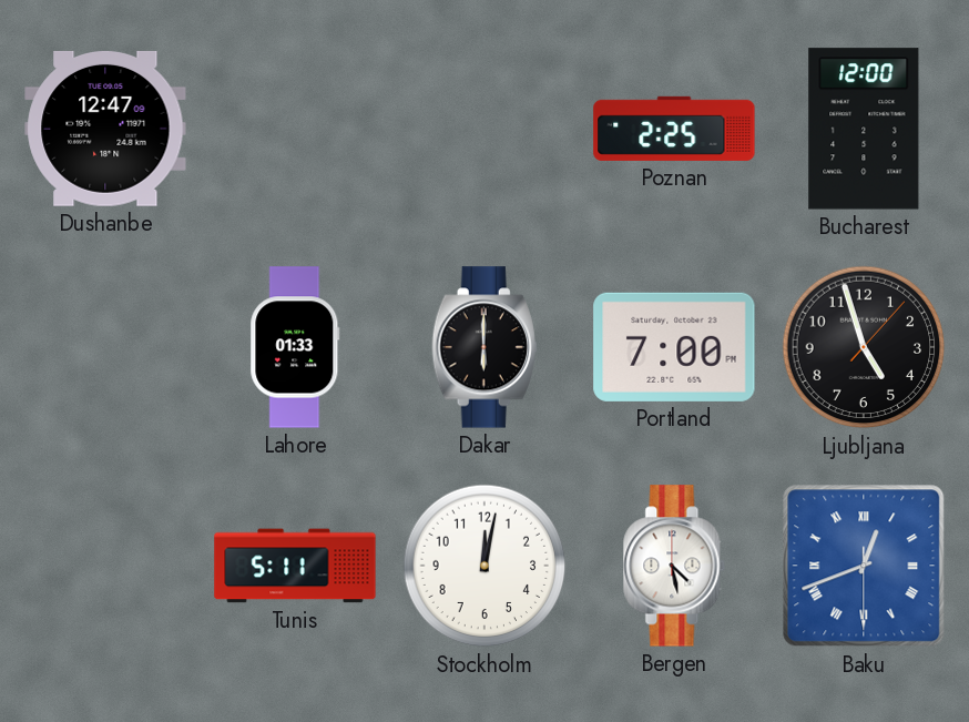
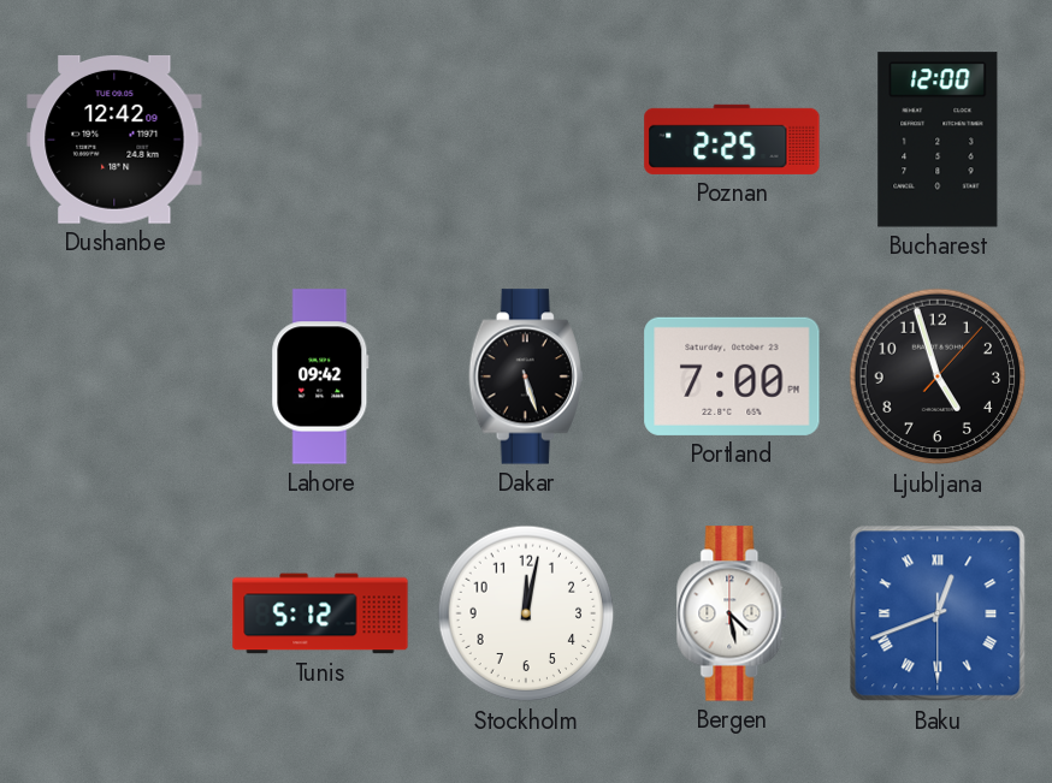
Dushanbe: 12:47 -> 12:42
Lahore: 01:33 -> 09:42
Dakar: 6:00 -> 5:27
Tunis: 5:11 -> 5:12
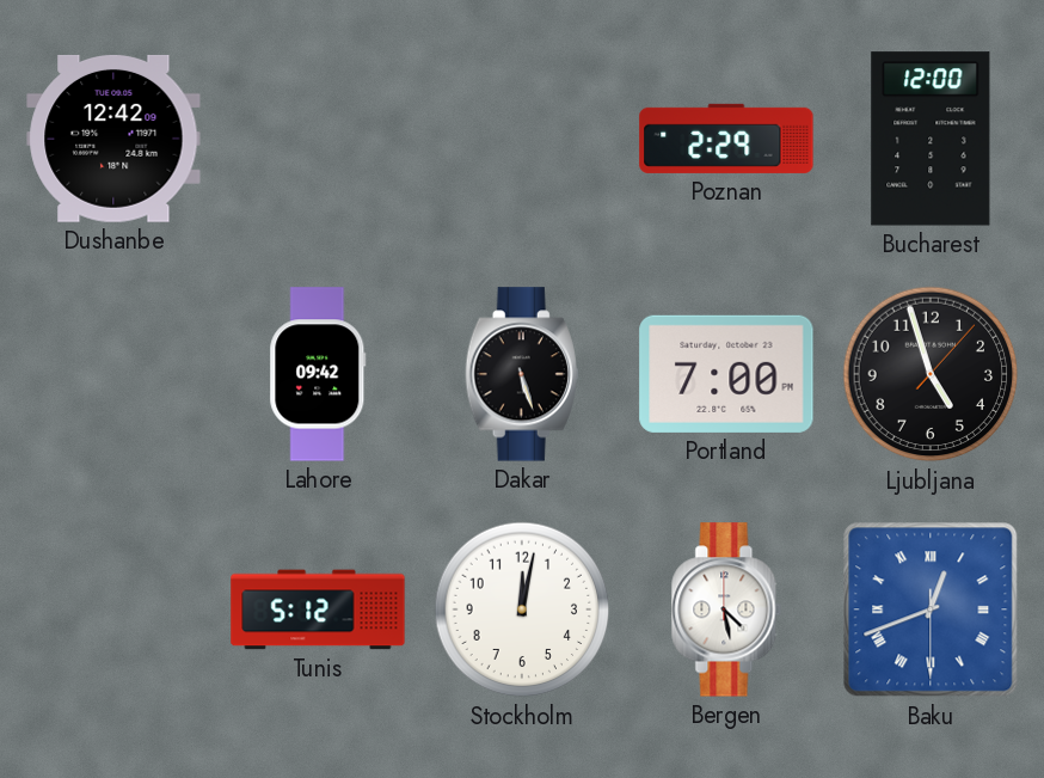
Poznan: 2:25 -> 2:29
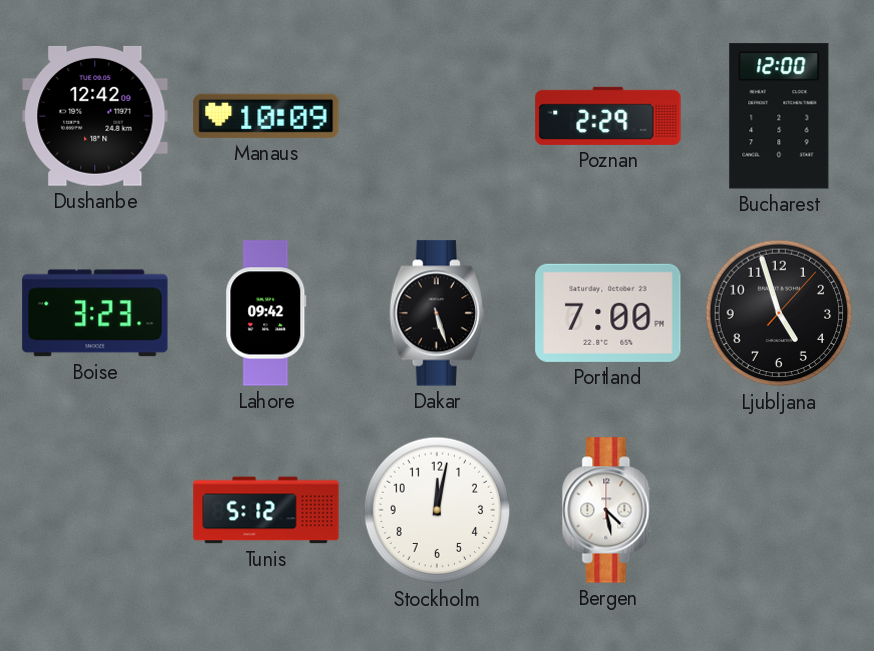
Manaus: none -> 10:09
Boise: none -> 3:23
Baku: 12:41 -> none
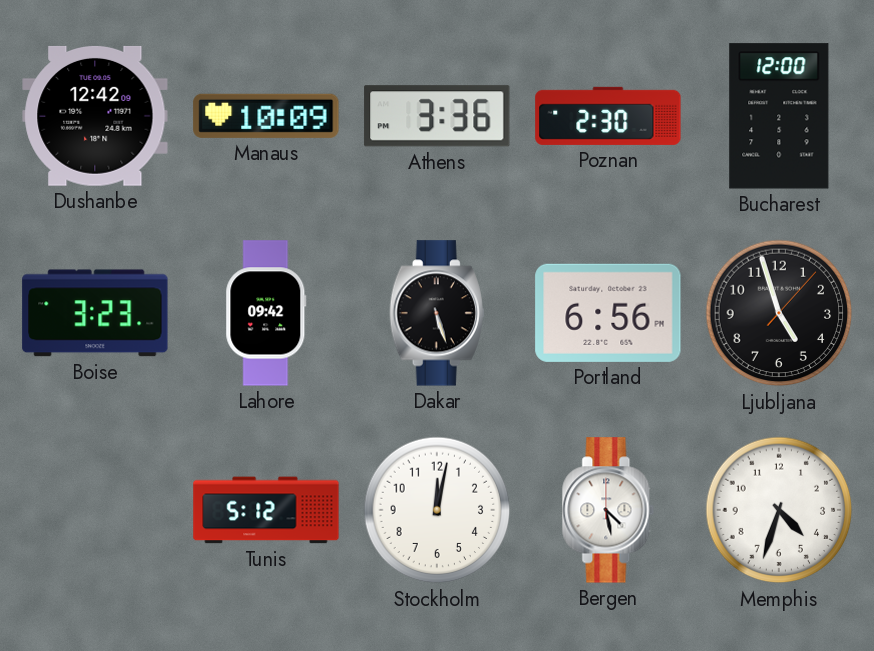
Athens: none -> 3:36
Poznan: 2:29 -> 2:30
Portland: 7:00 -> 6:56
Memphis: none -> 4:33
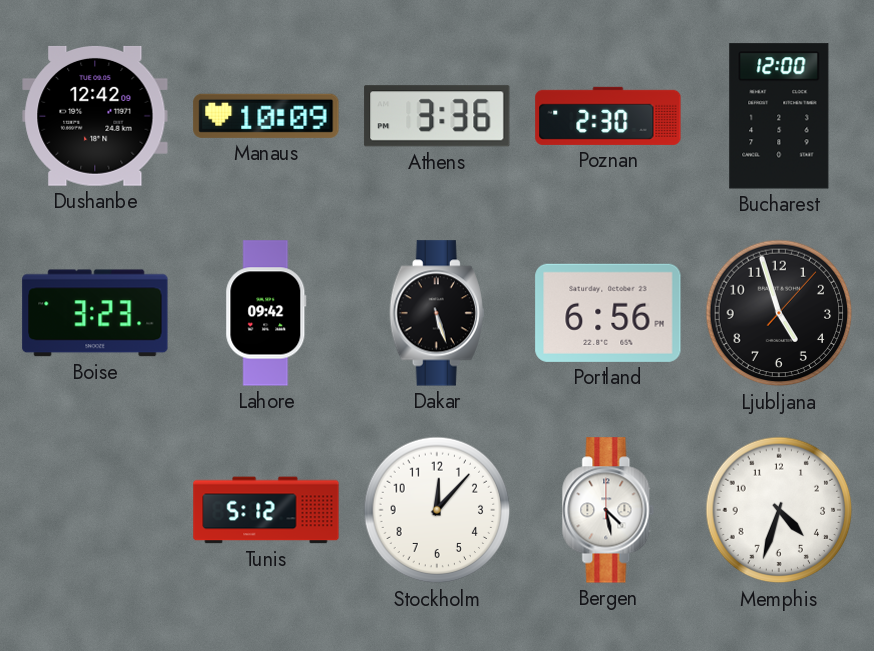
Stockholm: 12:02 -> 12:07
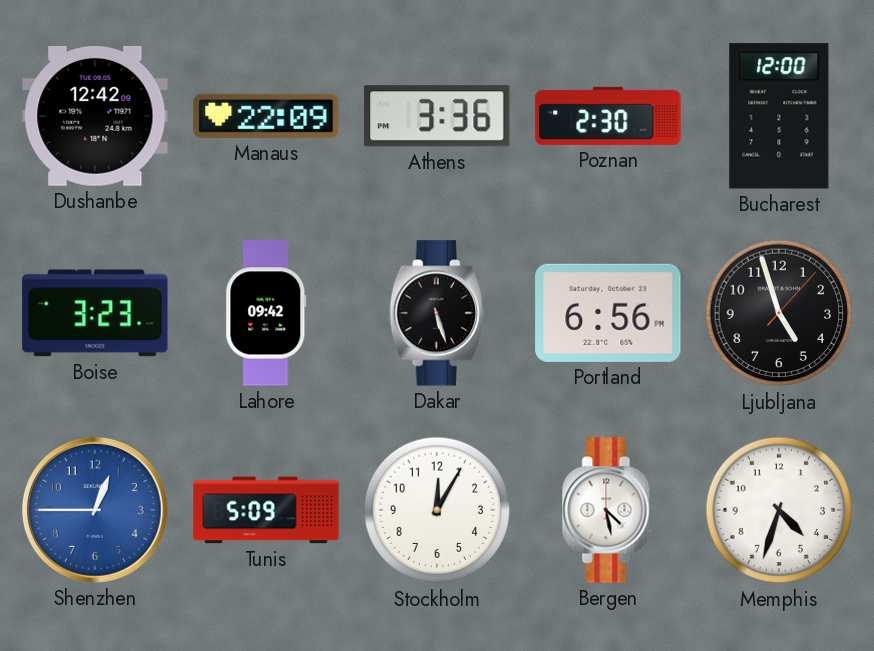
Manaus: 10:09 -> 22:09
Shenzhen: none -> 12:45
Tunis: 5:12 -> 5:09
Stockholm: 12:07 -> 12:05
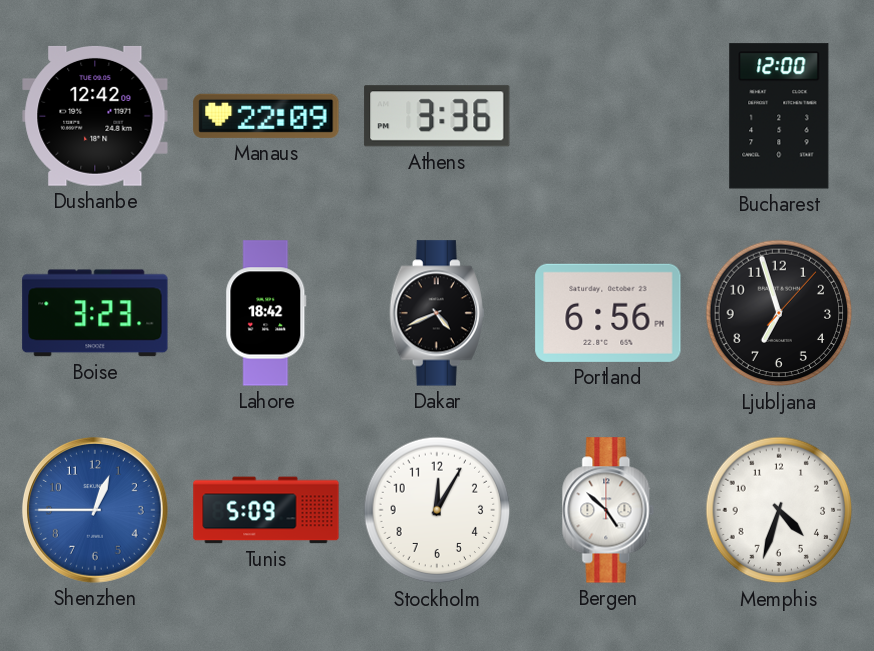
Poznan: 2:30 -> none
Lahore: 09:42 -> 18:42
Dakar: 5:27 -> 4:41
Ljubljana: 4:57 -> 6:57
Bergen: 4:28 -> 4:52
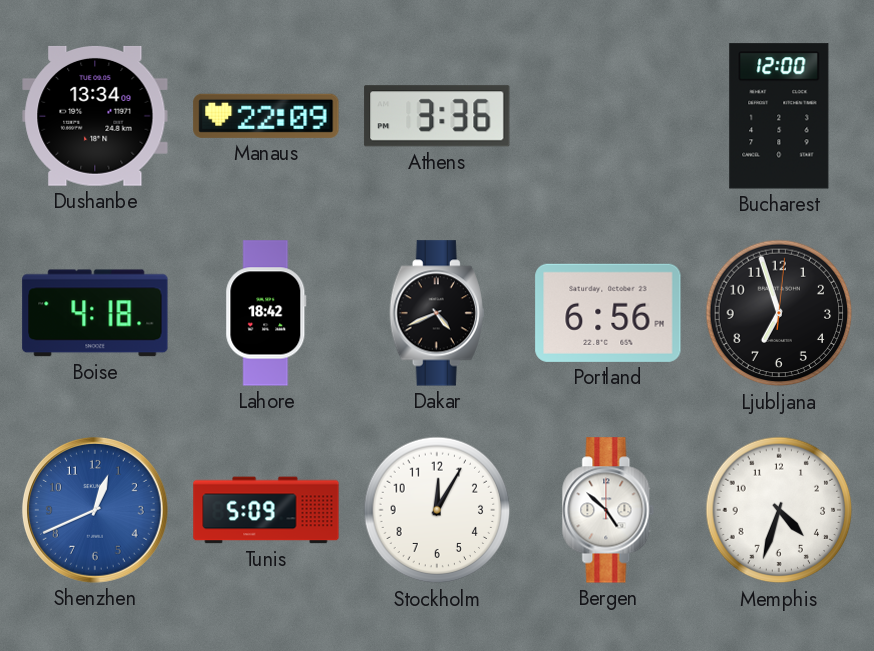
Dushanbe: 12:42 -> 13:34
Boise: 3:23 -> 4:18
Ljubljana: 6:57:07 -> 6:57:01
Shenzhen: 12:45 -> 12:41
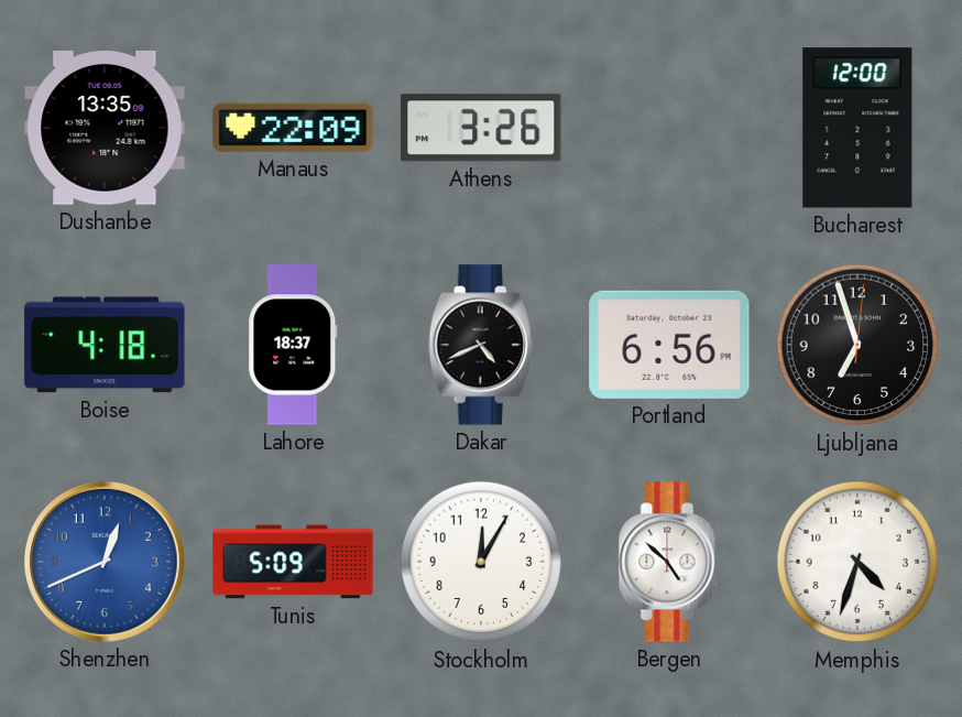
Dushanbe: 13:34 -> 13:35
Athens: 3:36 -> 3:26
Lahore: 18:42 -> 18:37
